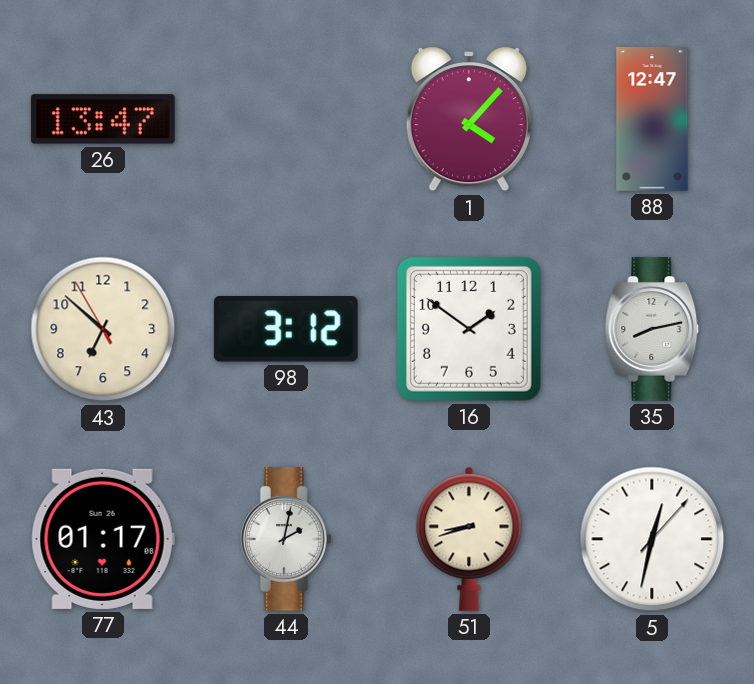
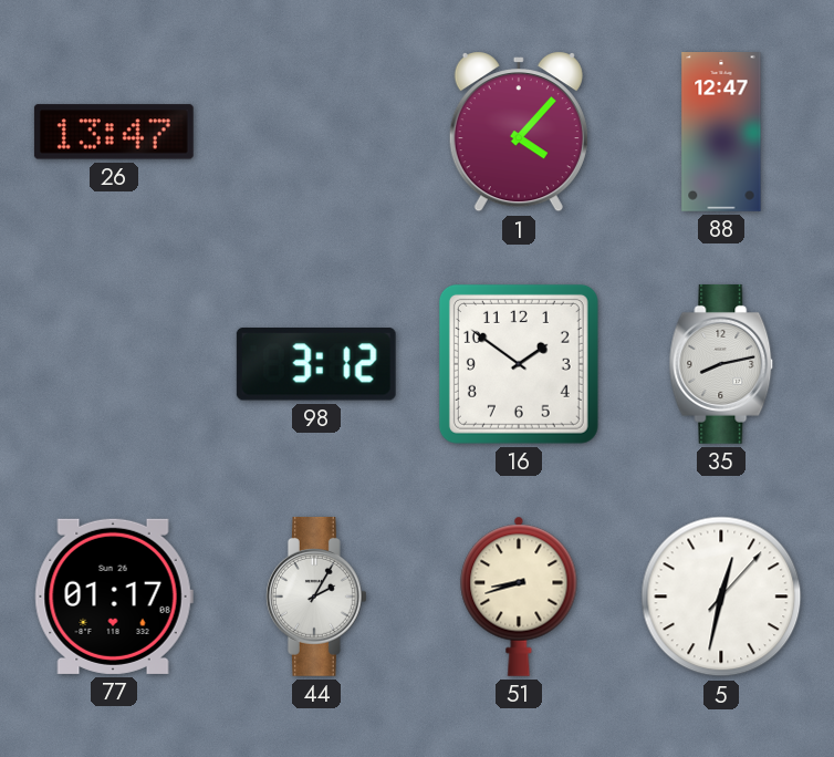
43: 6:51 -> none
44: 2:02 -> 2:05
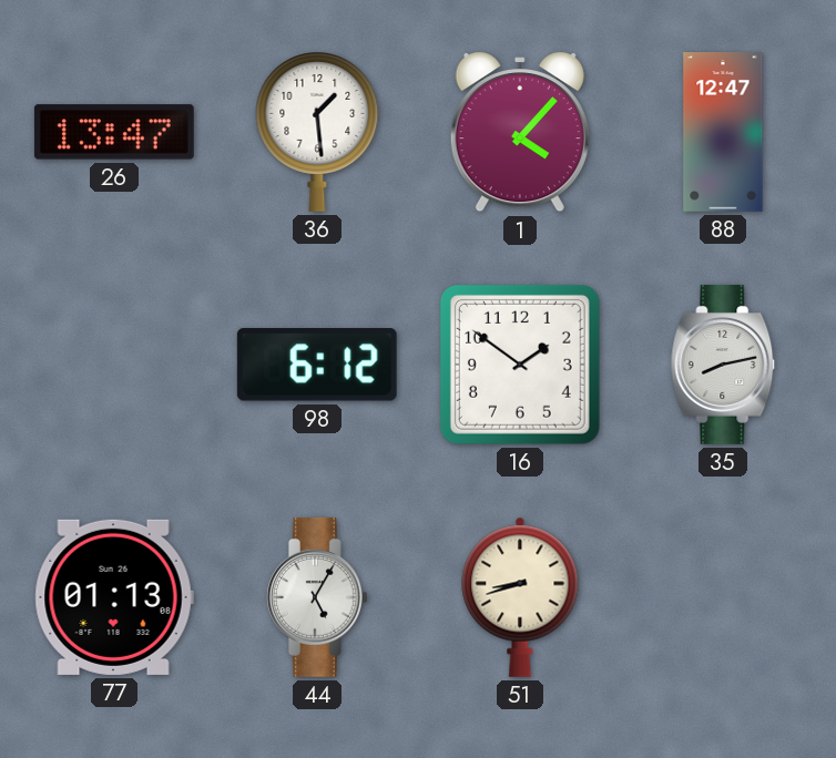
36: none -> 1:29
98: 3:12 -> 6:12
77: 01:17 -> 01:13
44: 2:05 -> 5:05
5: 12:32 -> none
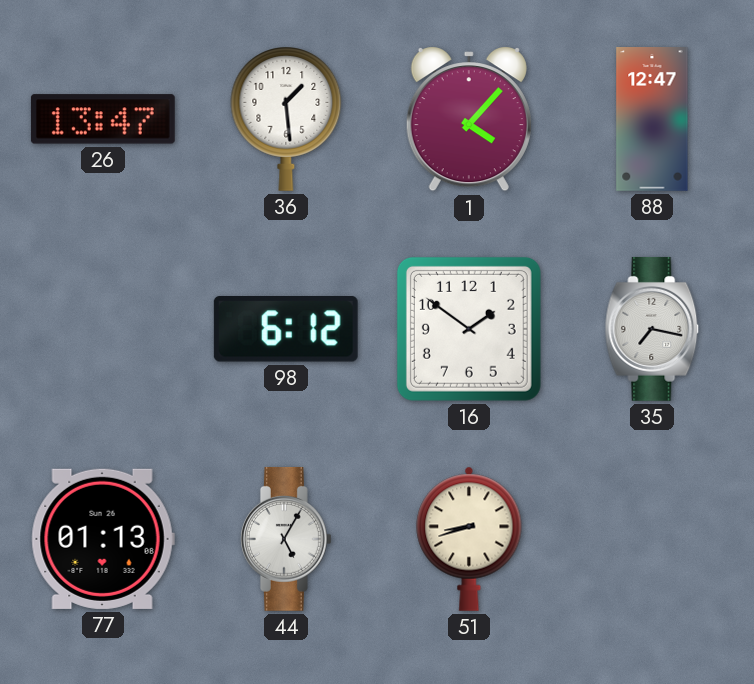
35: 8:13 -> 7:17
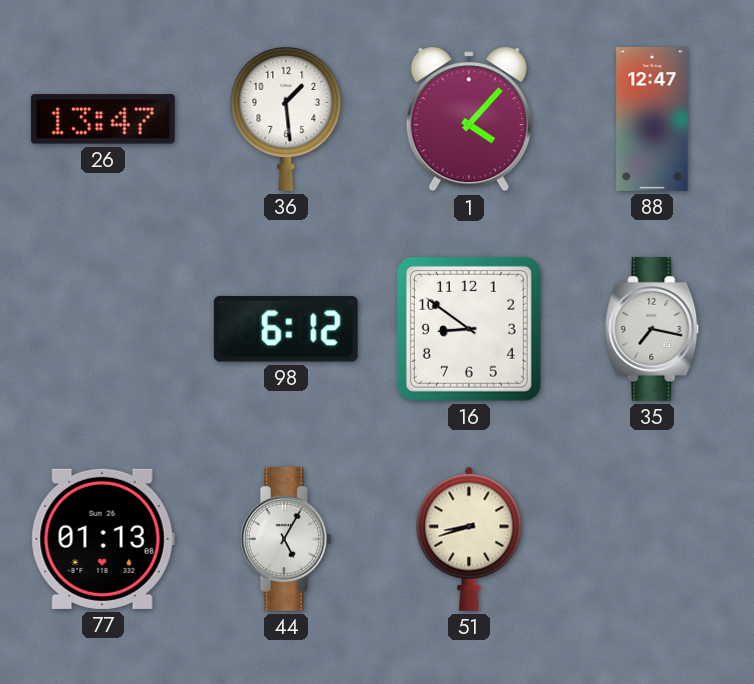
16: 1:51 -> 8:51
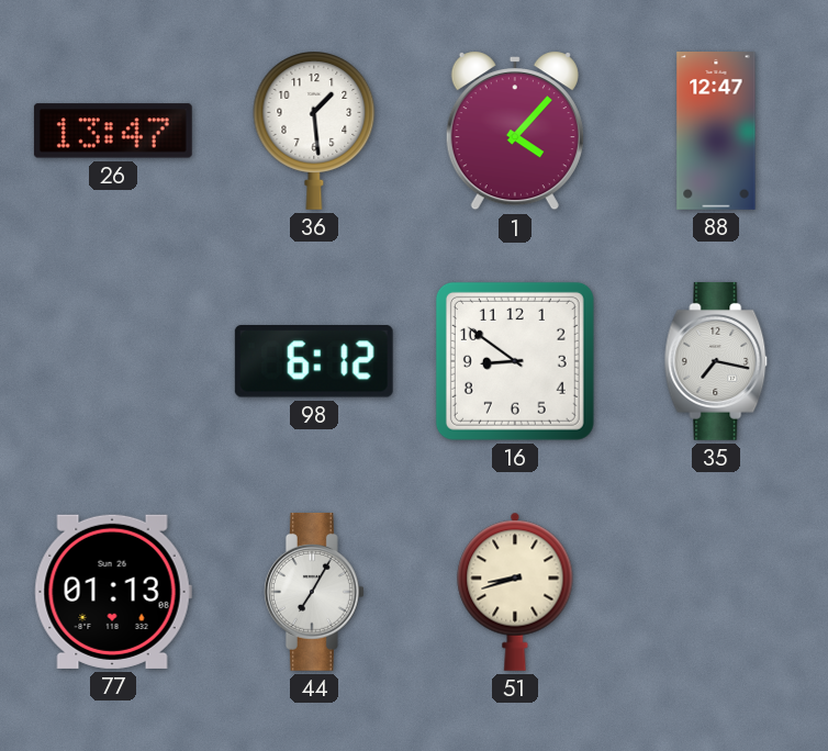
44: 5:05 -> 7:05
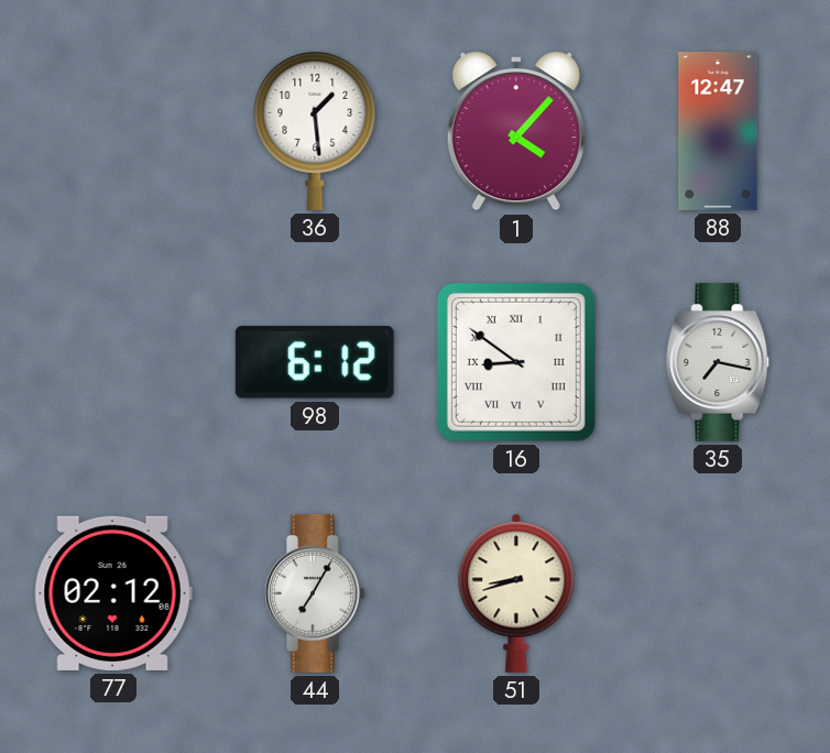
26: 13:47 -> none
16 numerals: Arabic -> Roman
77: 01:13 -> 02:12
